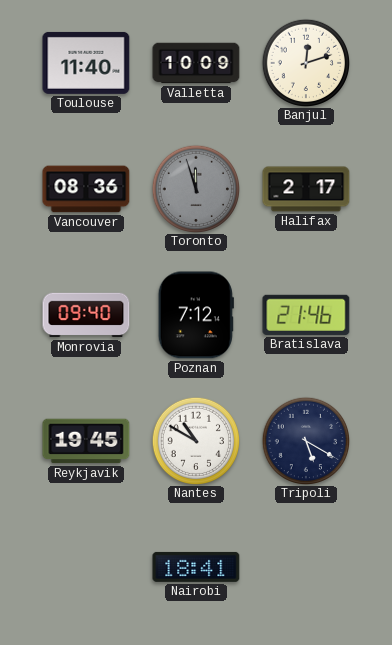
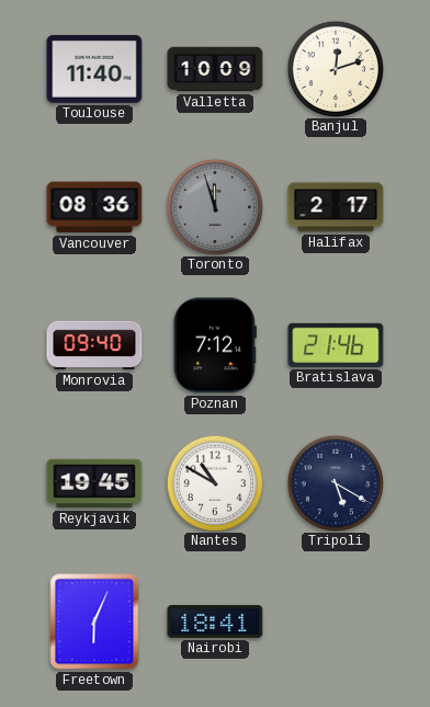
Freetown: none -> 6:04
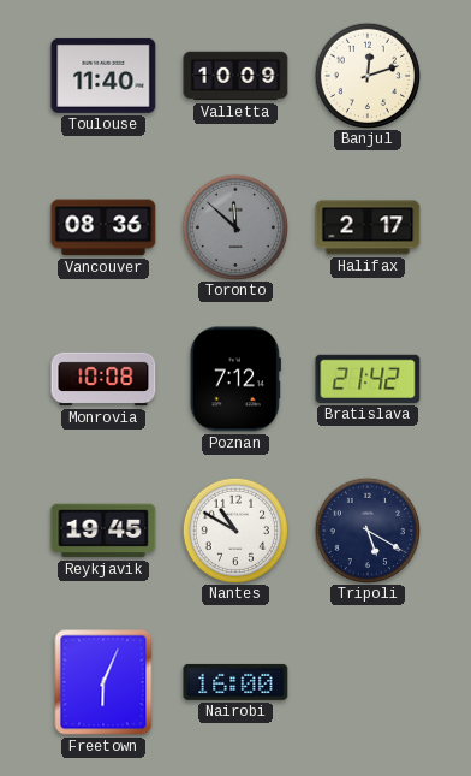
Toronto: 11:57 -> 11:52
Monrovia: 09:40 -> 10:08
Bratislava: 21:46 -> 21:42
Nairobi: 18:41 -> 16:00
